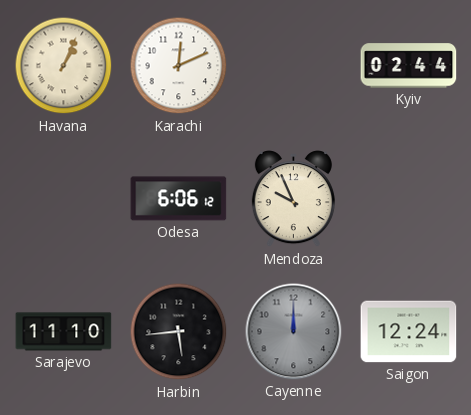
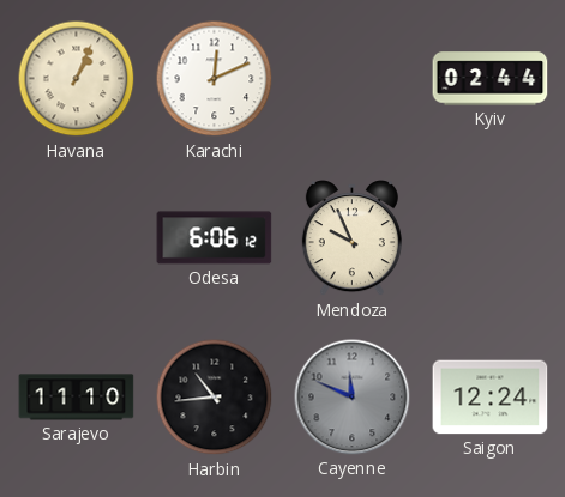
Harbin: 5:44 -> 10:44
Cayenne: 12:00 -> 11:49
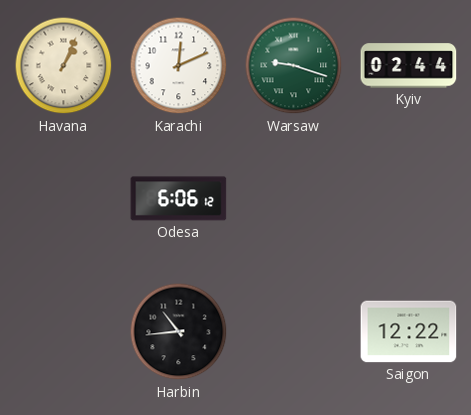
Warsaw: none -> 9:18
Mendoza: 9:56 -> none
Sarajevo: 11:10 -> none
Cayenne: 11:49 -> none
Saigon: 12:24 -> 12:22
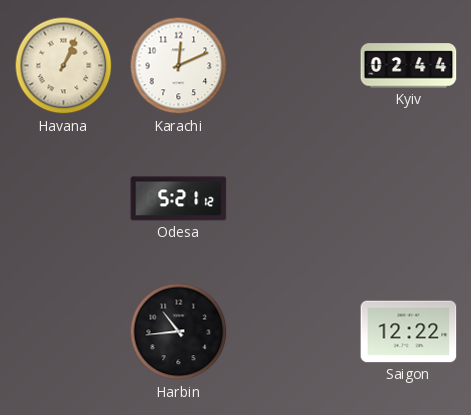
Warsaw: 9:18 -> none
Odesa: 6:06 -> 5:21
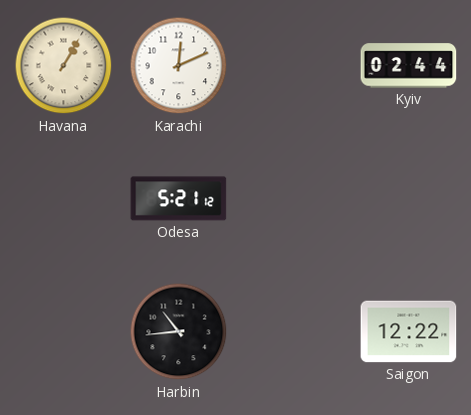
Havana: 1:04 -> 1:05
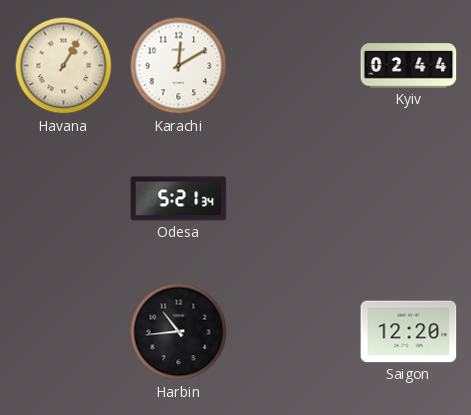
Karachi: 12:11 -> 12:10
Odesa: 5:21:12 -> 5:21:34
Saigon: 12:22 -> 12:20
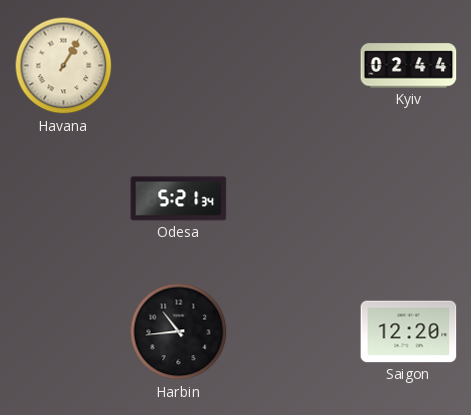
Karachi: 12:10 -> none
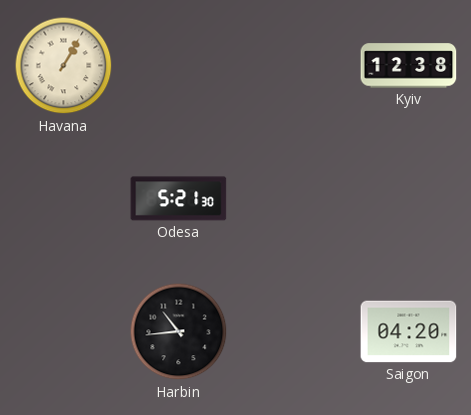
Kyiv: 02:44 -> 12:38
Odesa: 5:21:34 -> 5:21:30
Saigon: 12:20 -> 04:20
